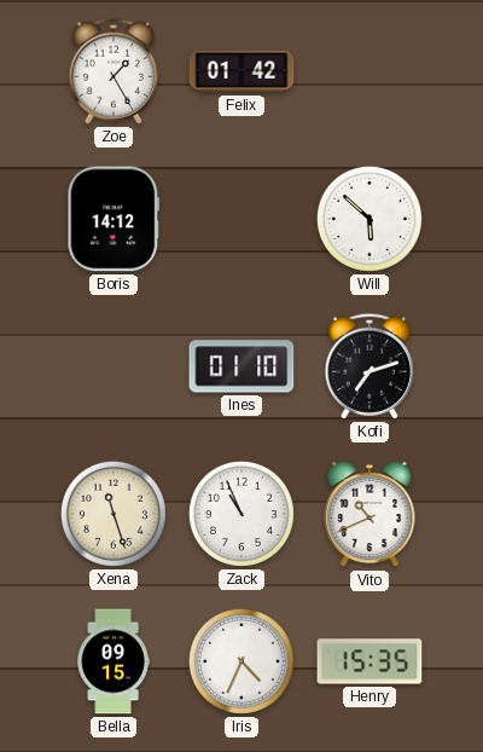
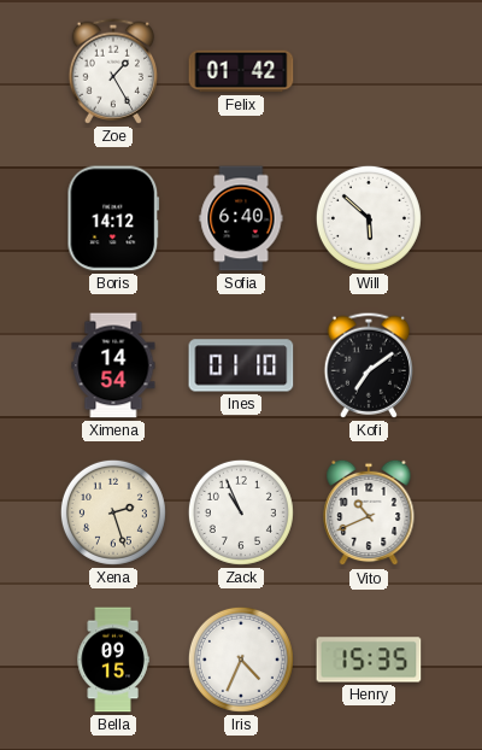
Sofia: none -> 6:40
Ximena: none -> 14:54
Kofi: 7:12 -> 7:09
Xena: 11:27 -> 2:27
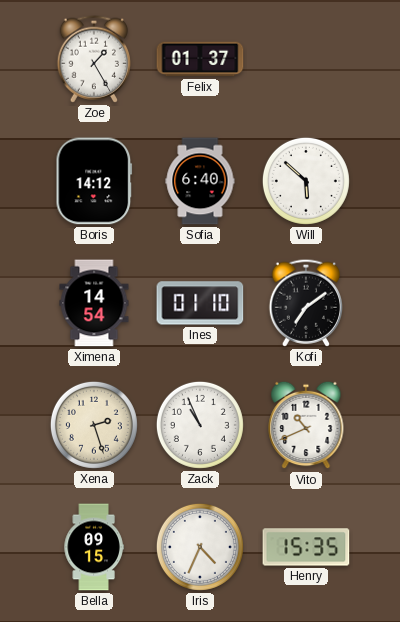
Felix: 01:42 -> 01:37
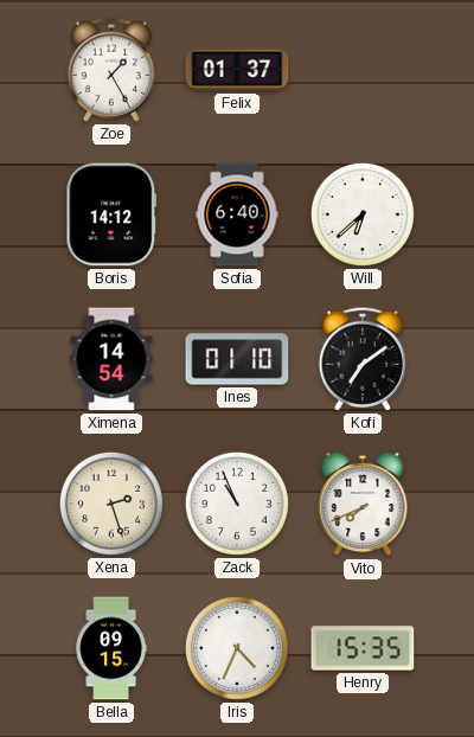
Will: 5:52 -> 6:38
Vito: 10:41 -> 7:41
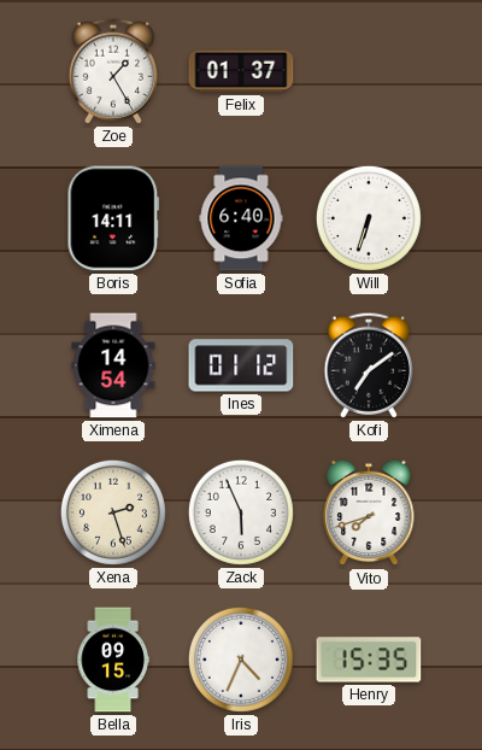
Boris: 14:12 -> 14:11
Will: 6:38 -> 6:33
Ines: 01:10 -> 01:12
Zack: 10:56 -> 5:56
Vito: 7:41 -> 7:42
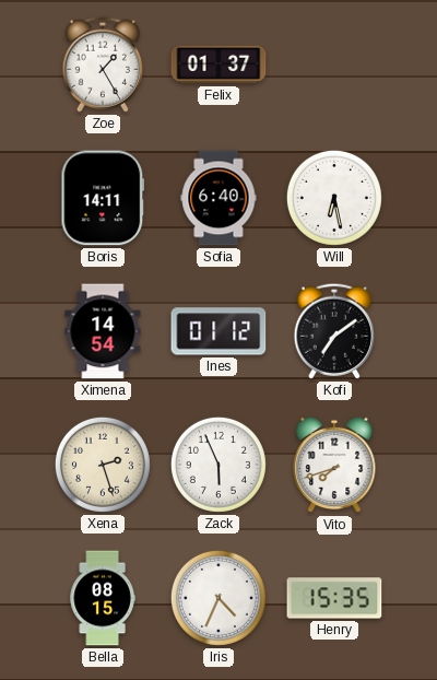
Will: 6:33 -> 6:28
Bella: 09:15 -> 08:15
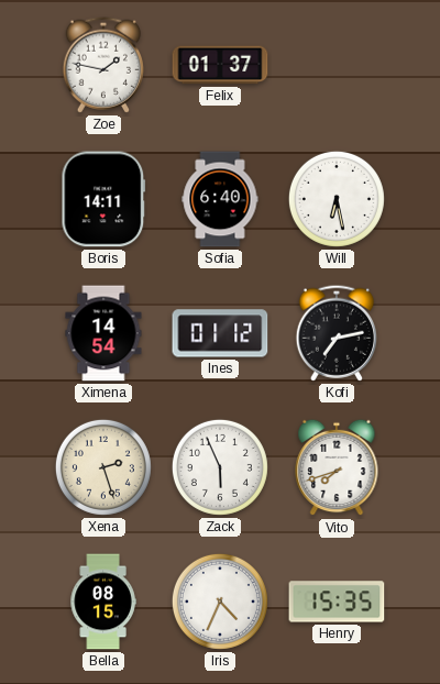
Zoe: 1:25 -> 1:47
Kofi: 7:09 -> 7:13
